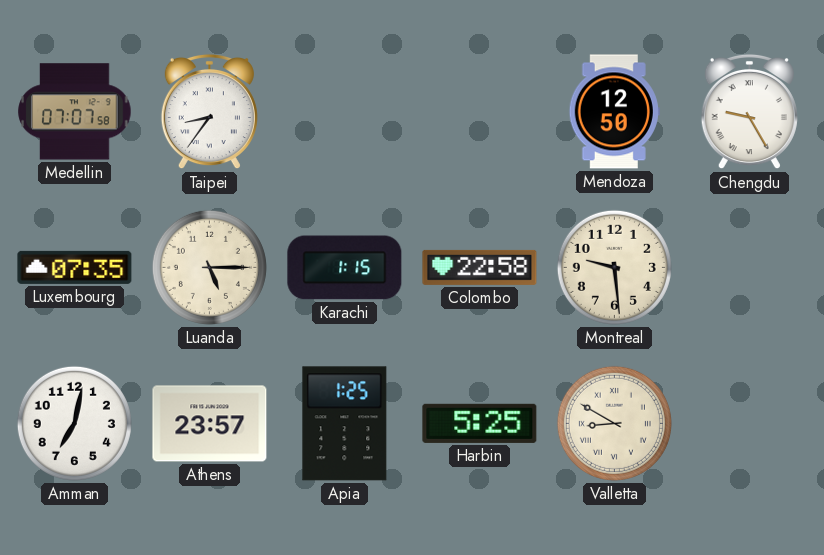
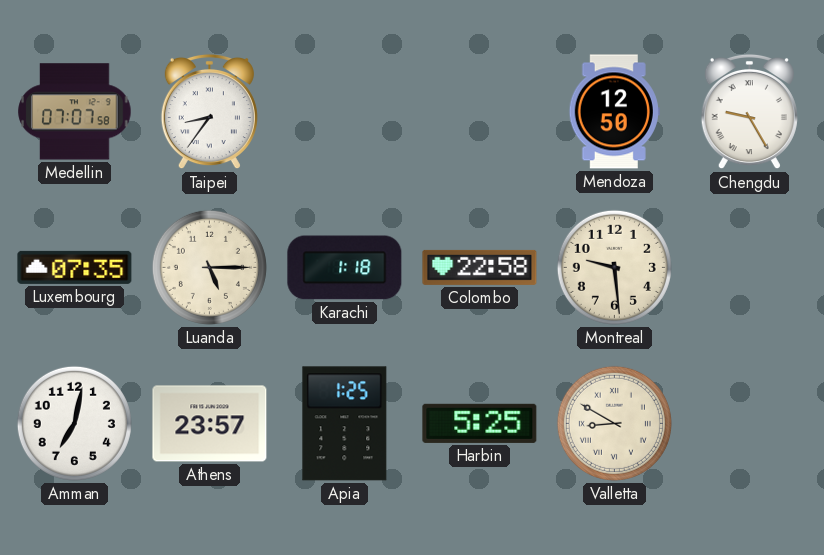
Karachi: 1:15 -> 1:18
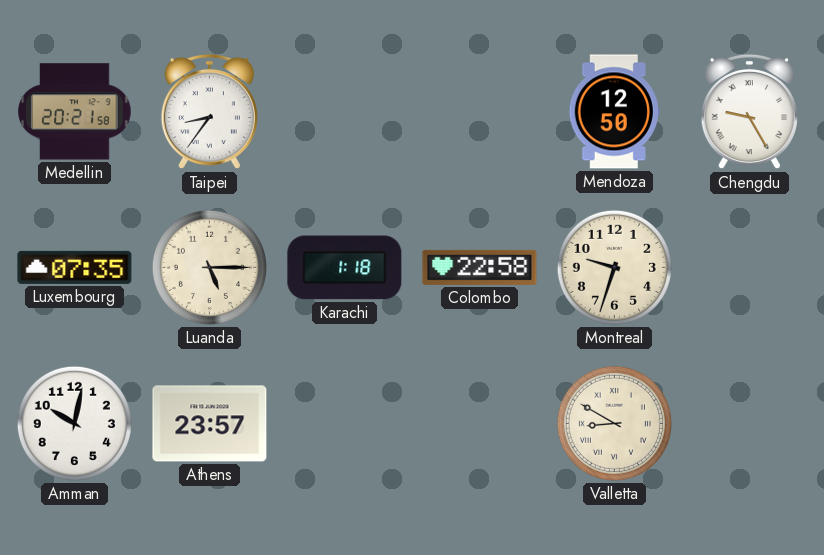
Medellin: 07:07 -> 20:21
Montreal: 9:29 -> 9:33
Amman: 7:02 -> 10:02
Apia: 1:25 -> none
Harbin: 5:25 -> none
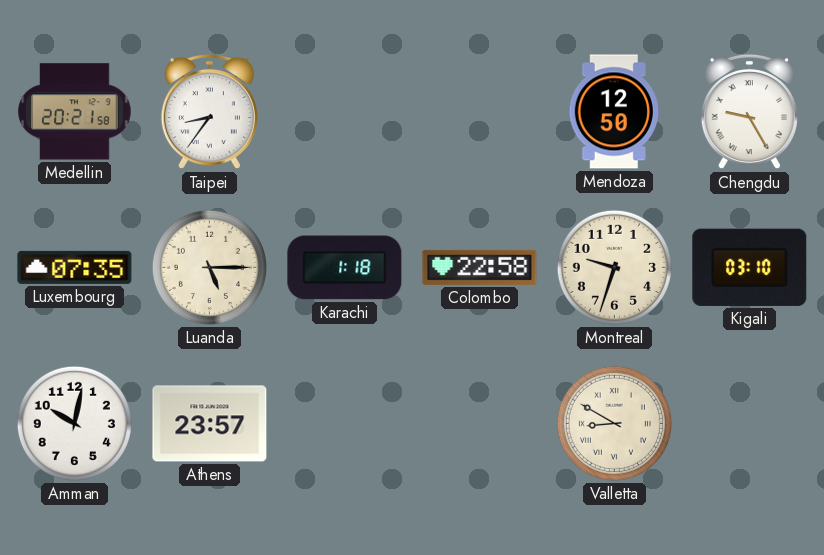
Kigali: none -> 03:10
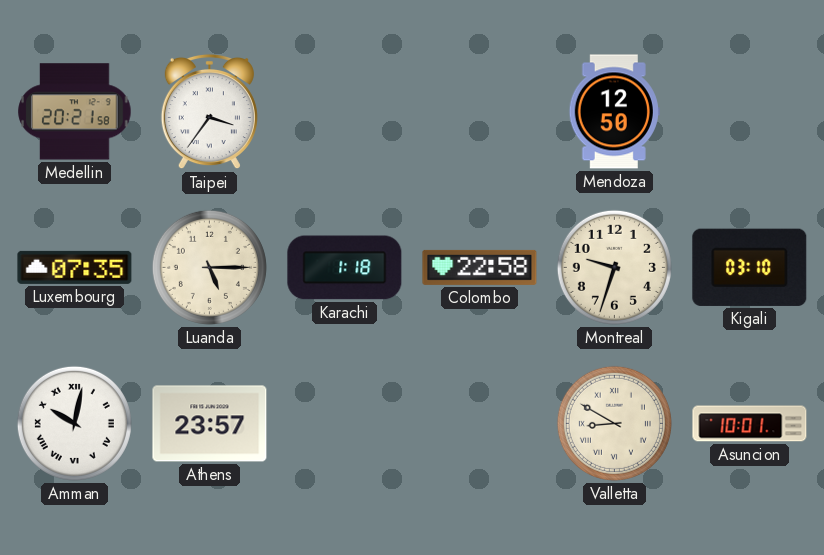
Taipei: 8:36 -> 3:36
Chengdu: 9:25 -> none
Amman numerals: Arabic -> Roman
Asuncion: none -> 10:01
